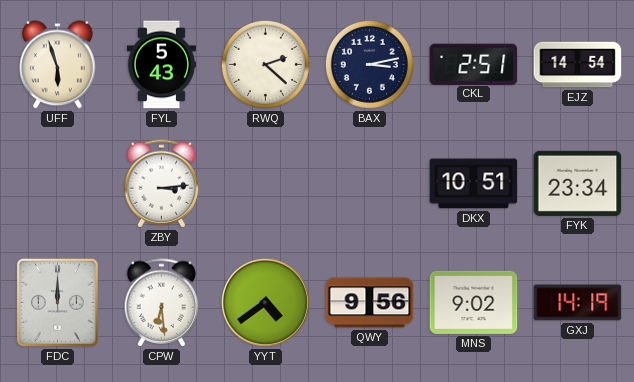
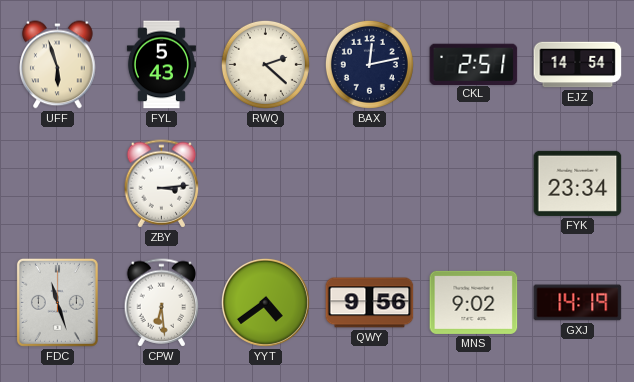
BAX: 3:13 -> 12:13
DKX: 10:51 -> none
FDC: 12:00 -> 11:27
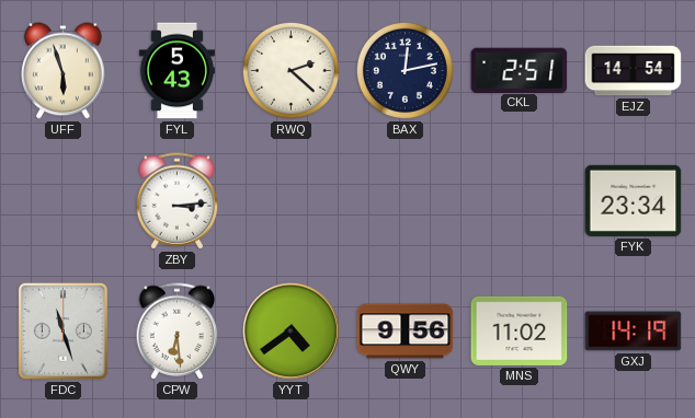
MNS: 9:02 -> 11:02
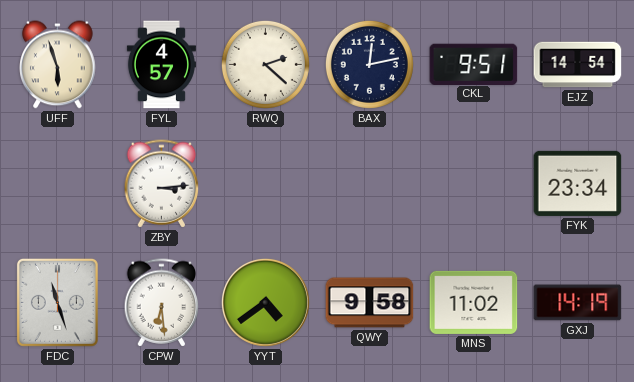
FYL: 5:43 -> 4:57
CKL: 2:51 -> 9:51
QWY: 9:56 -> 9:58
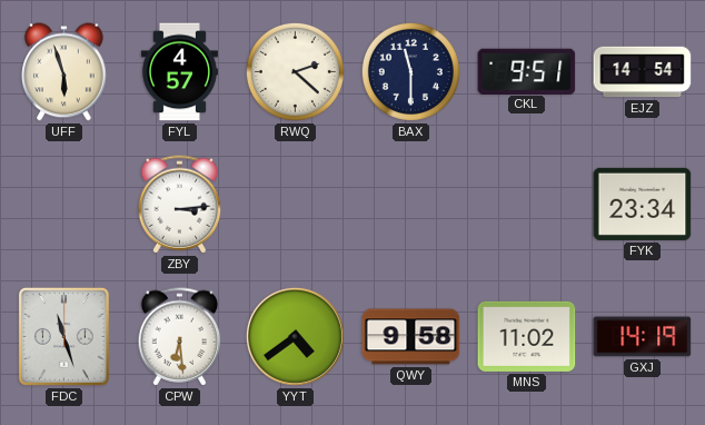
BAX: 12:13 -> 11:30
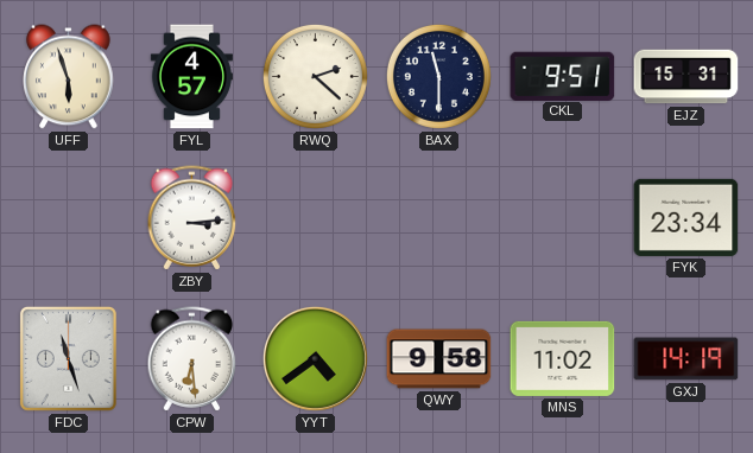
EJZ: 14:54 -> 15:31
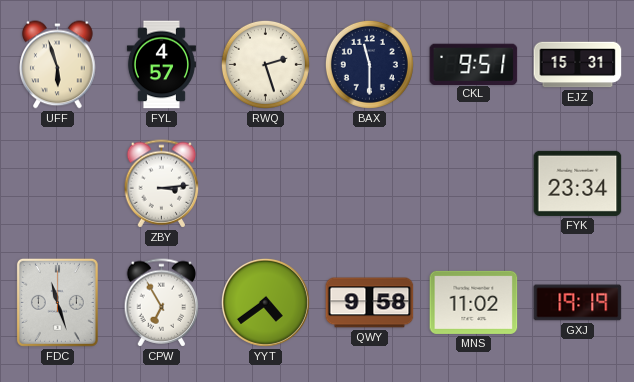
RWQ: 2:22 -> 2:27
CPW: 6:29 -> 6:55
GXJ: 14:19 -> 19:19
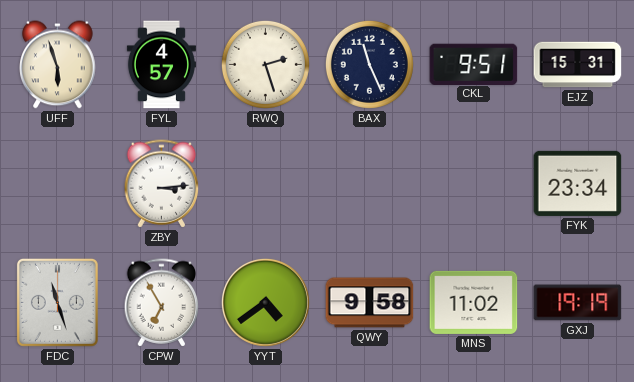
BAX: 11:30 -> 11:26
